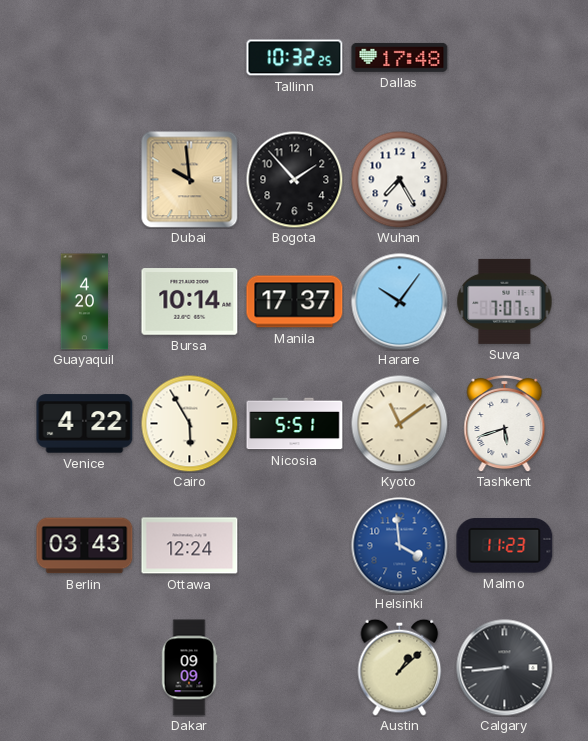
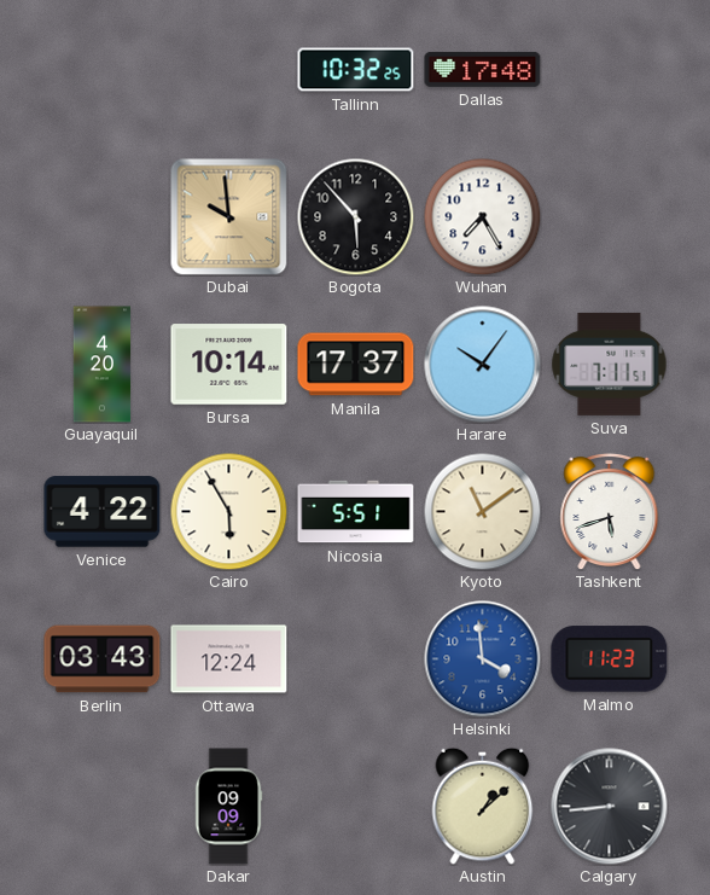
Bogota: 1:53 -> 5:53
Suva: 7:07 -> 7:11
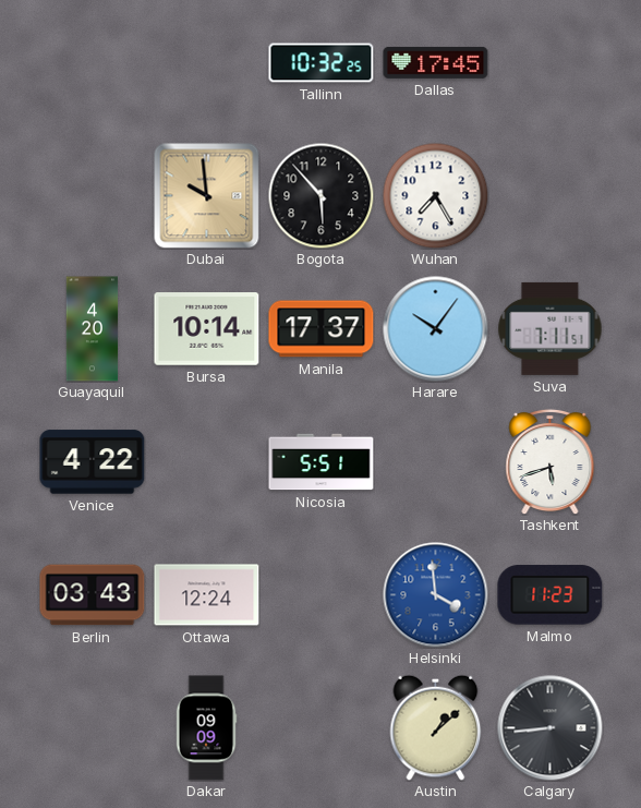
Dallas: 17:48 -> 17:45
Cairo: 5:55 -> none
Kyoto: 11:09 -> none
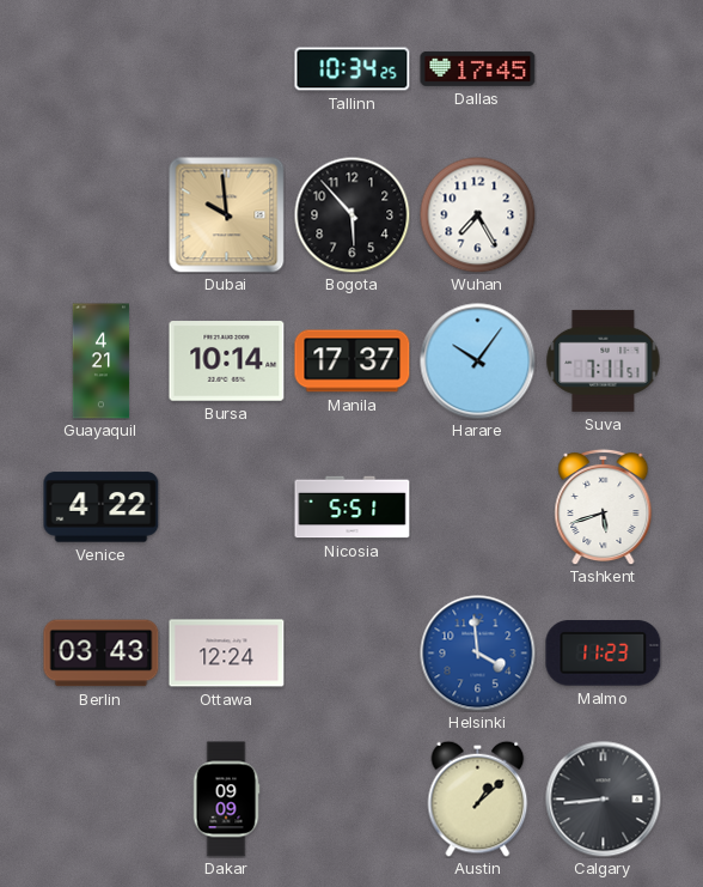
Tallinn: 10:32 -> 10:34
Guayaquil: 4:20 -> 4:21
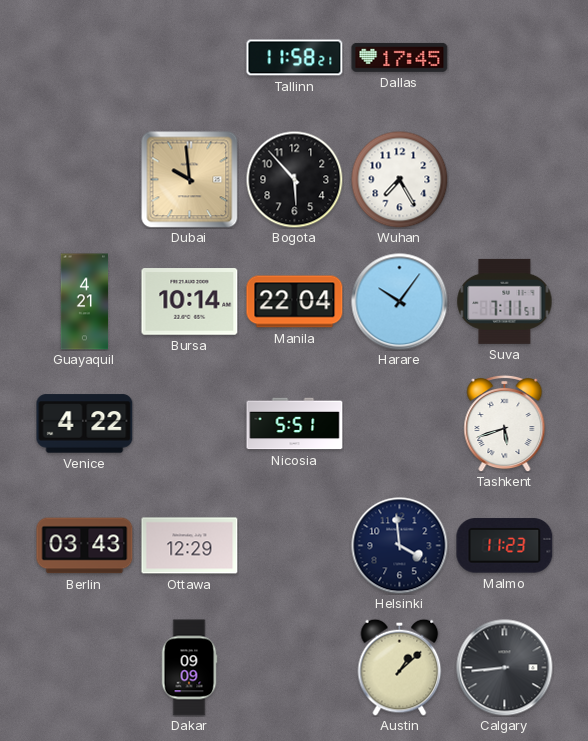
Tallinn: 10:34 -> 11:58
Manila: 17:37 -> 22:04
Ottawa: 12:24 -> 12:29
Helsinki dial: blue -> navy
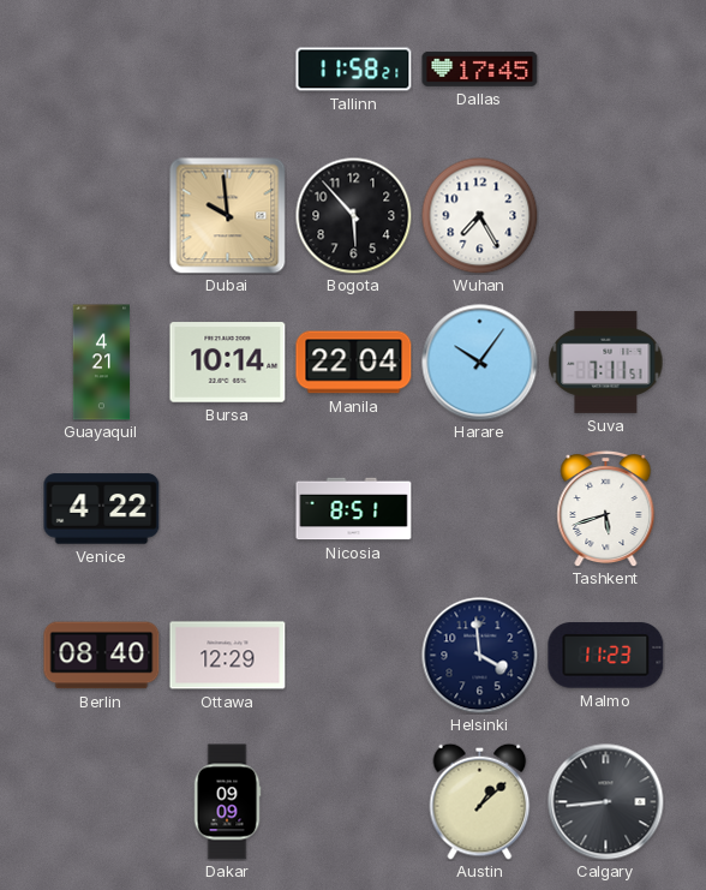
Nicosia: 5:51 -> 8:51
Berlin: 03:43 -> 08:40
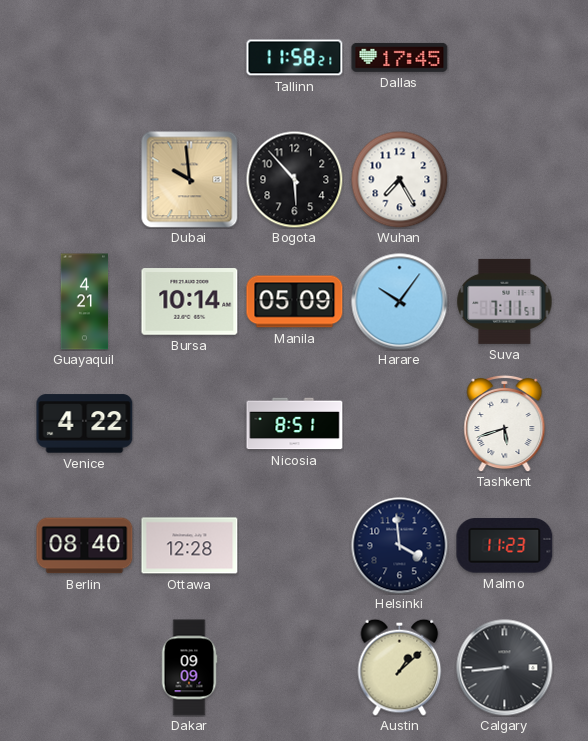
Manila: 22:04 -> 05:09
Ottawa: 12:29 -> 12:28
